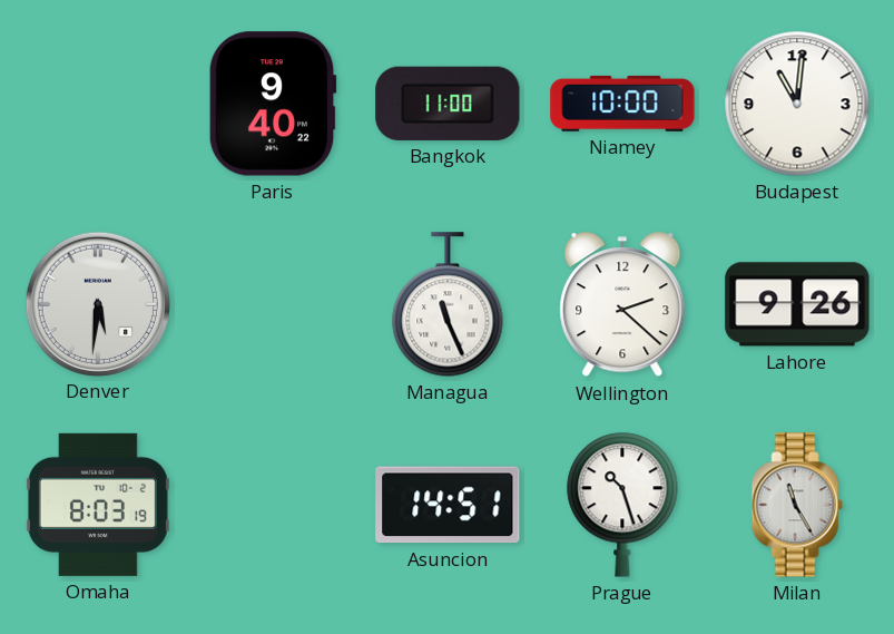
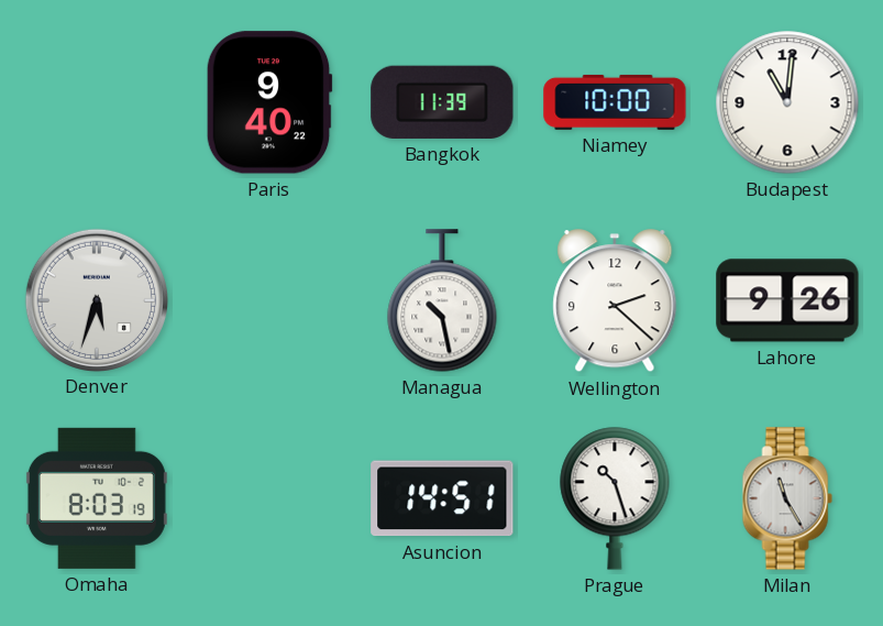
Bangkok: 11:00 -> 11:39
Denver: 5:31 -> 5:33
Managua: 11:26 -> 10:28
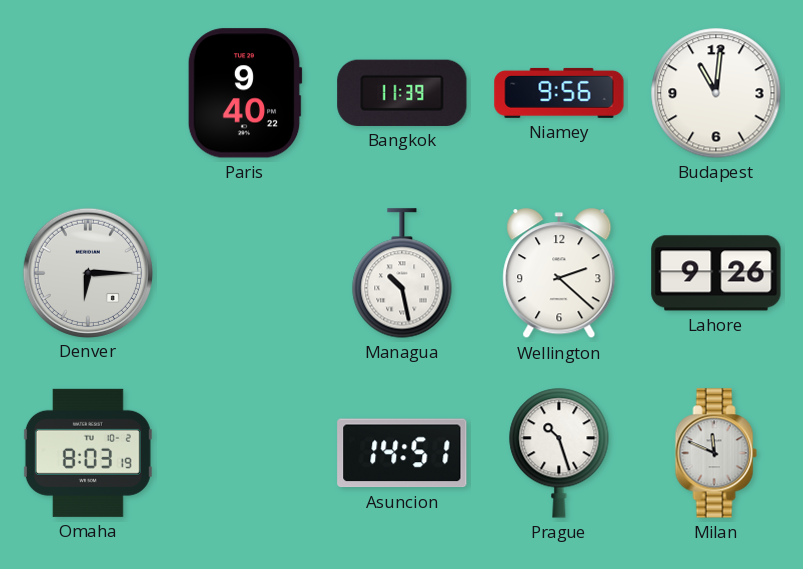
Niamey: 10:00 -> 9:56
Denver: 5:33 -> 6:15
Milan: 11:25 -> 11:49
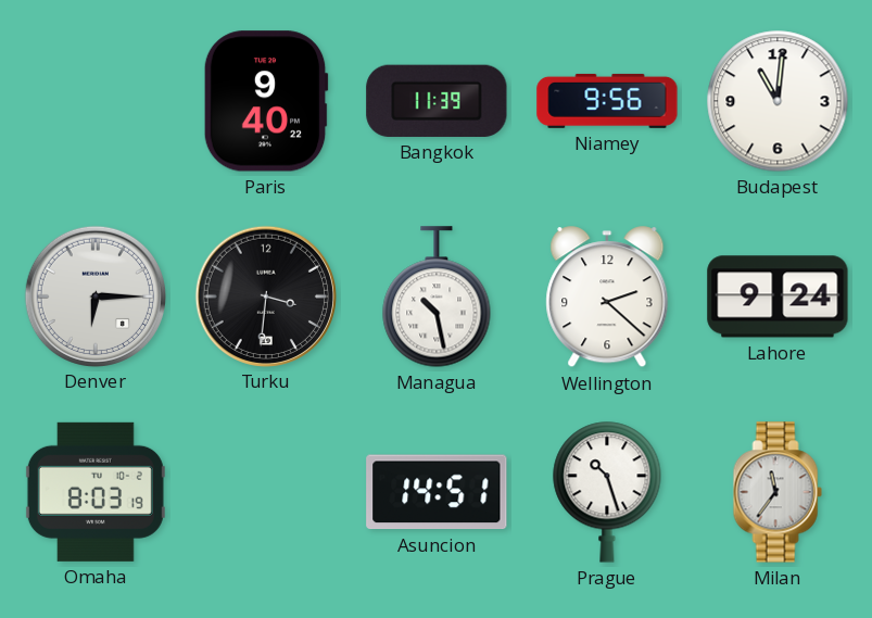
Turku: none -> 3:31
Lahore: 9:26 -> 9:24
Milan: 11:49 -> 11:36
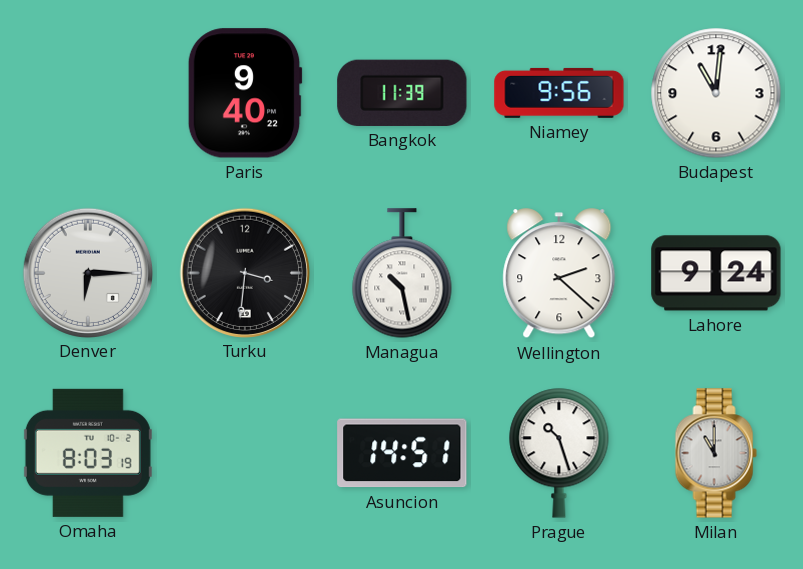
Milan: 11:36 -> 11:00
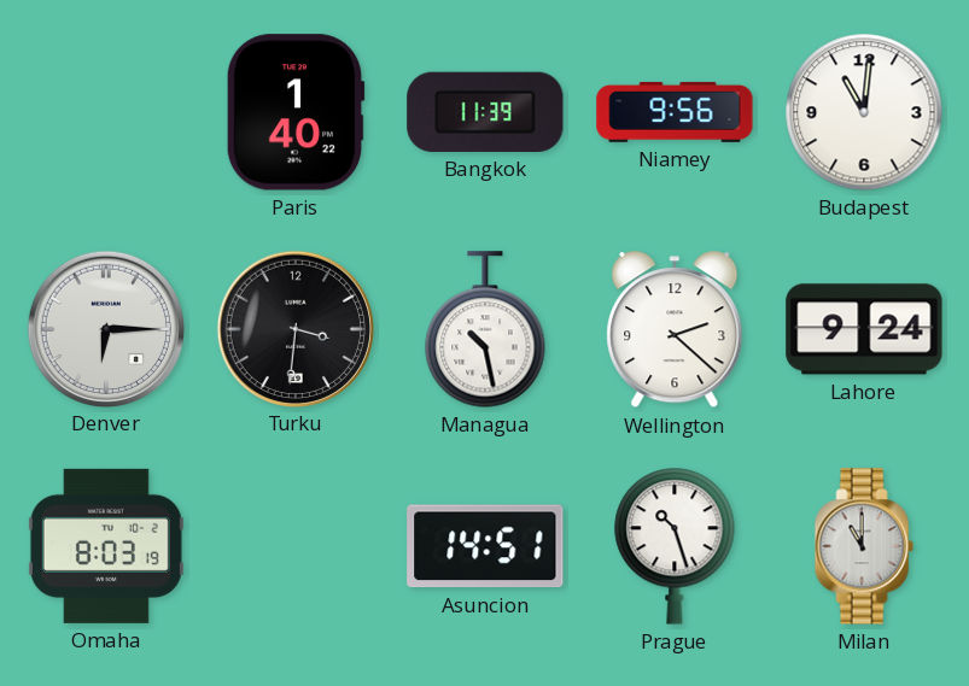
Paris: 9:40 -> 1:40
